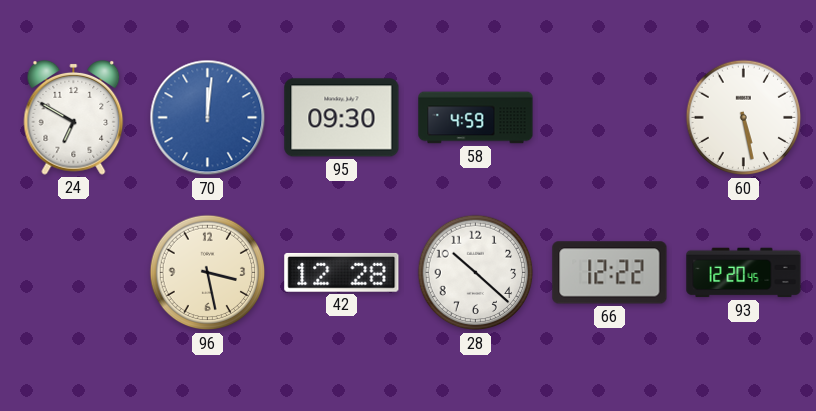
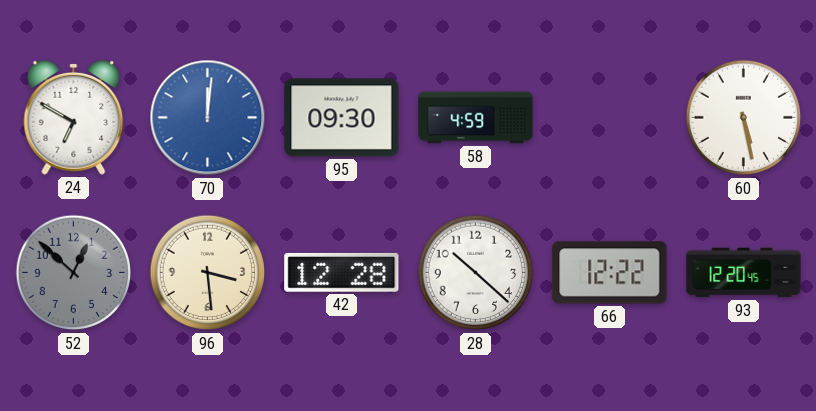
52: none -> 12:52
96: 3:28 -> 3:29
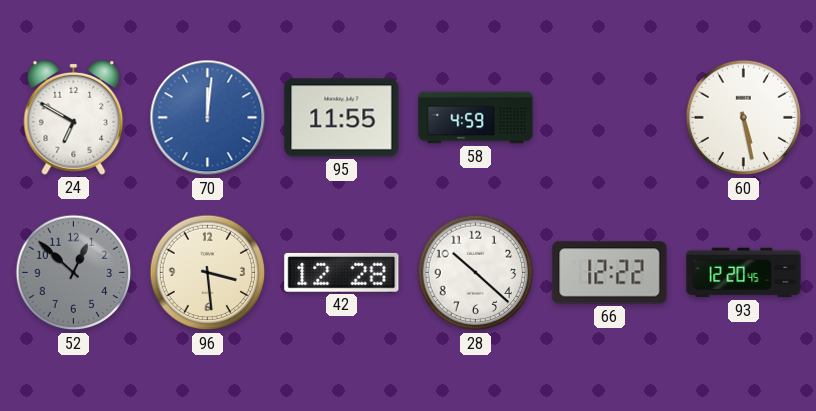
95: 09:30 -> 11:55
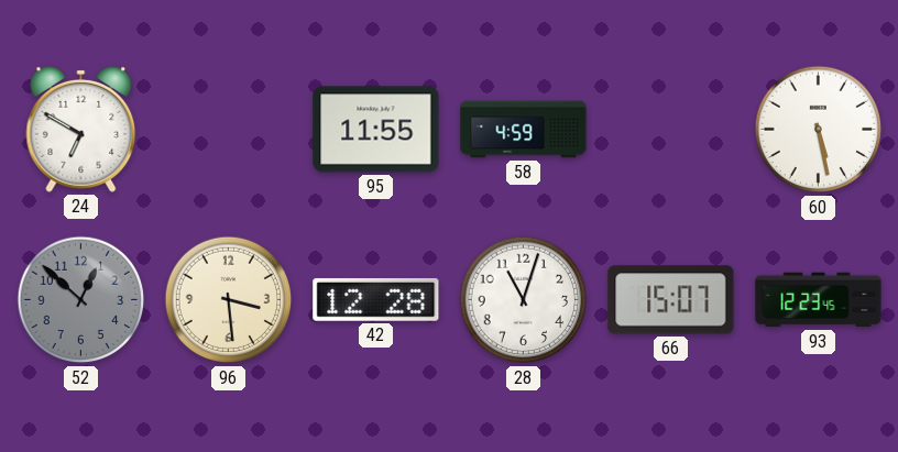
70: 12:01 -> none
28: 10:22 -> 11:03
66: 12:22 -> 15:07
93: 12:20 -> 12:23
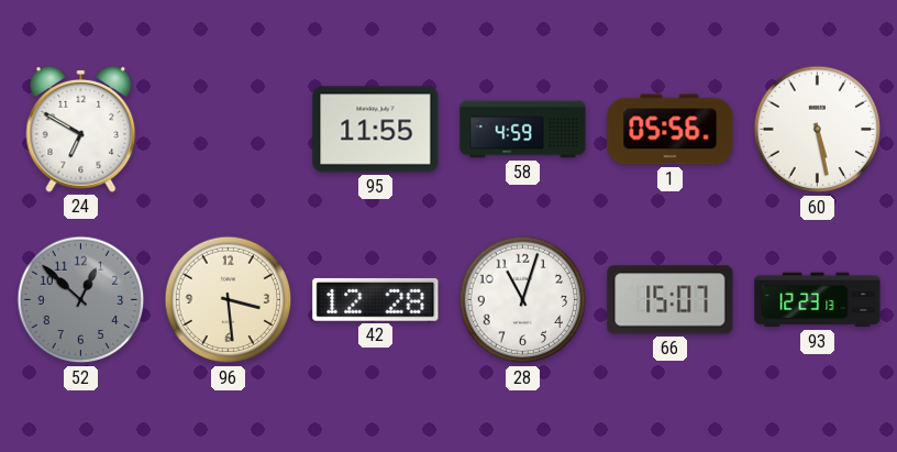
1: none -> 05:56
93: 12:23:45 -> 12:23:13
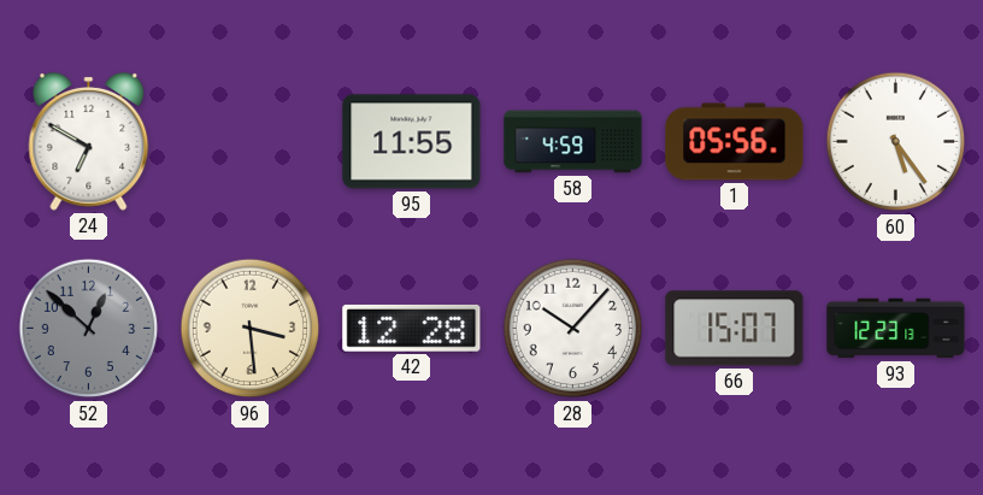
60: 5:28 -> 5:24
28: 11:03 -> 10:07
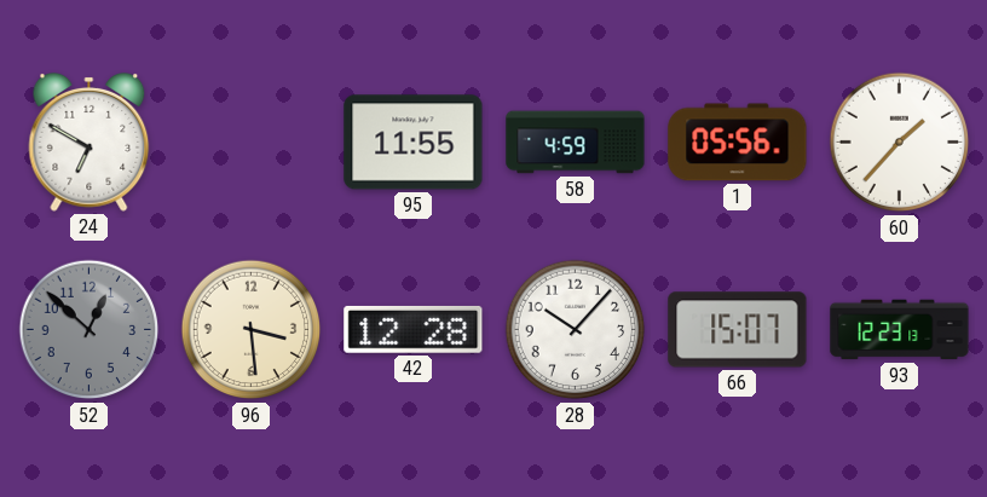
60: 5:24 -> 1:37
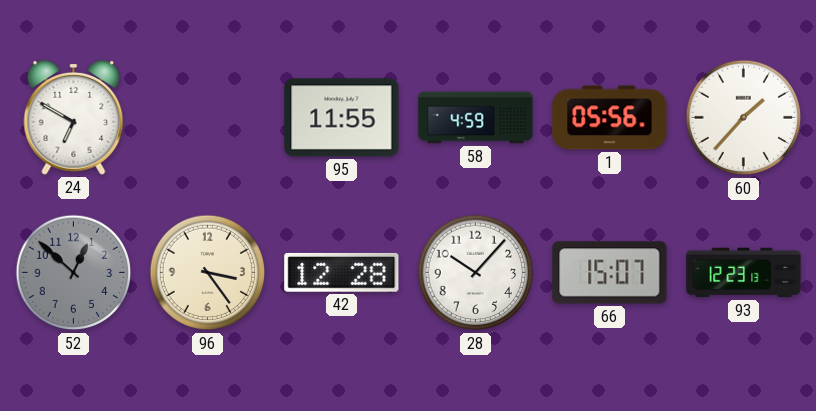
96: 3:29 -> 3:24
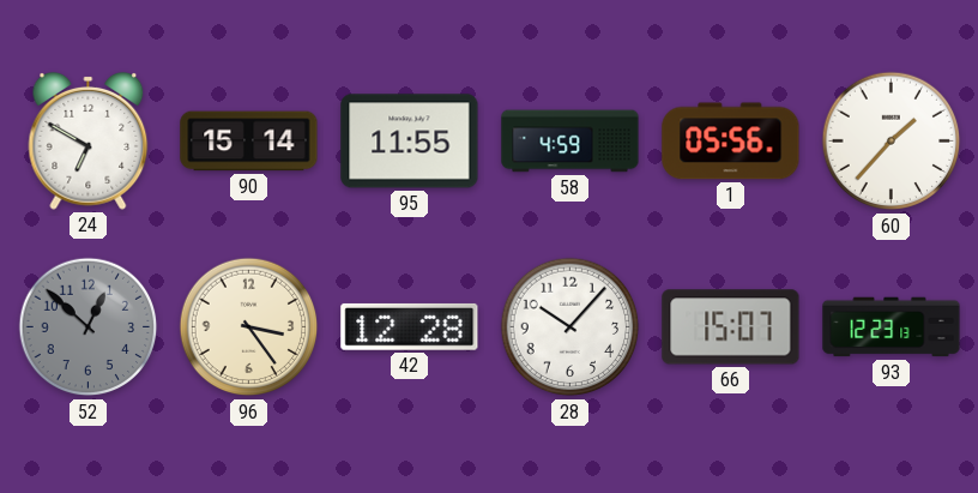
90: none -> 15:14
